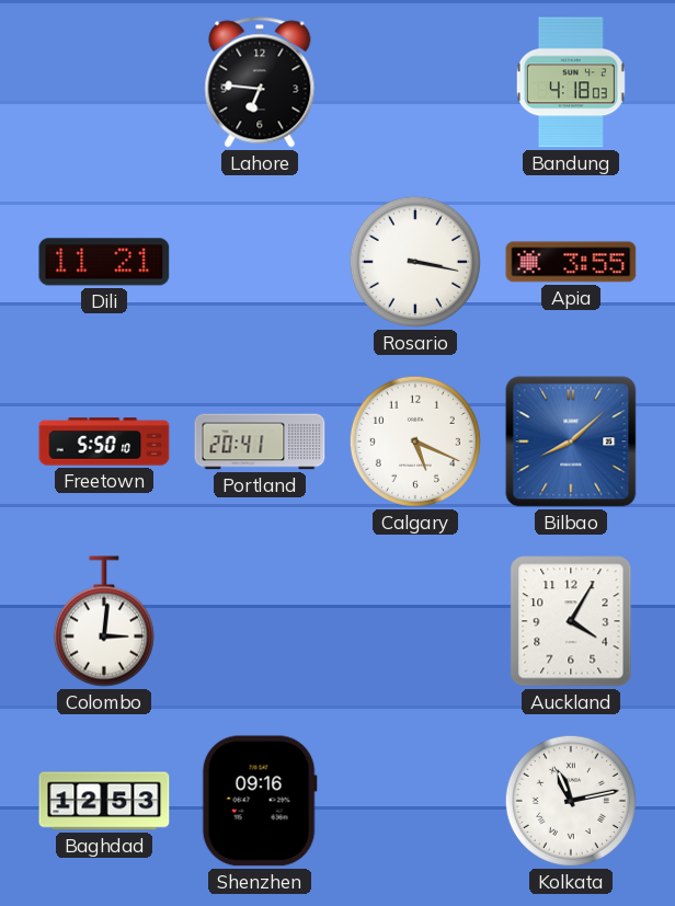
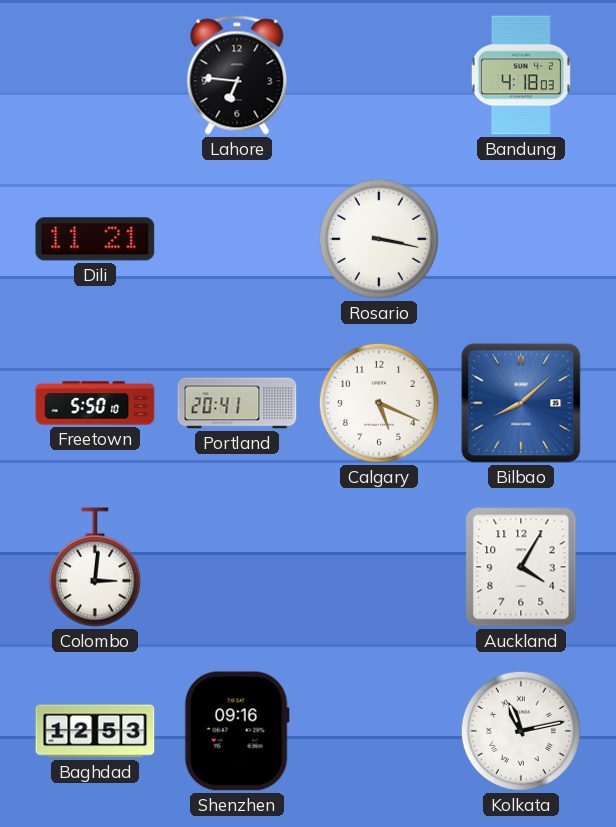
Apia: 3:55 -> none
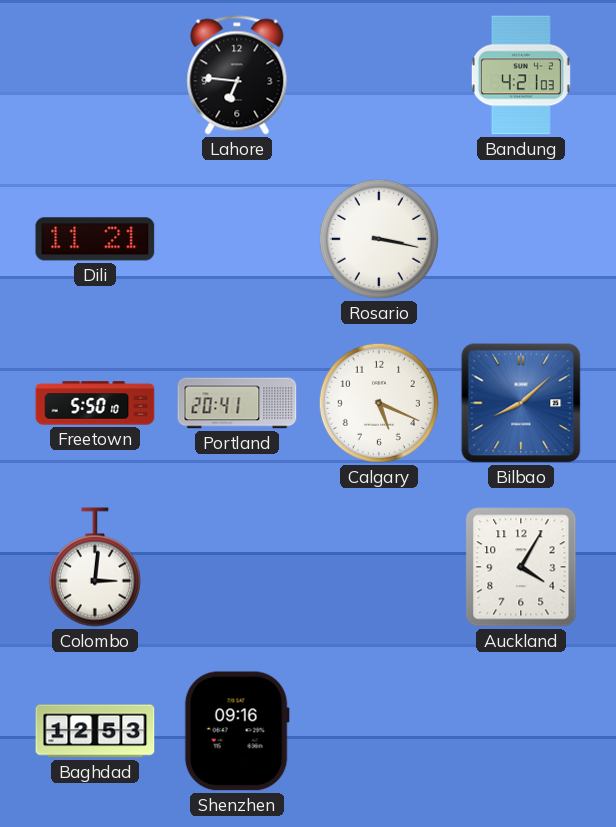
Bandung: 4:18 -> 4:21
Kolkata: 11:13 -> none
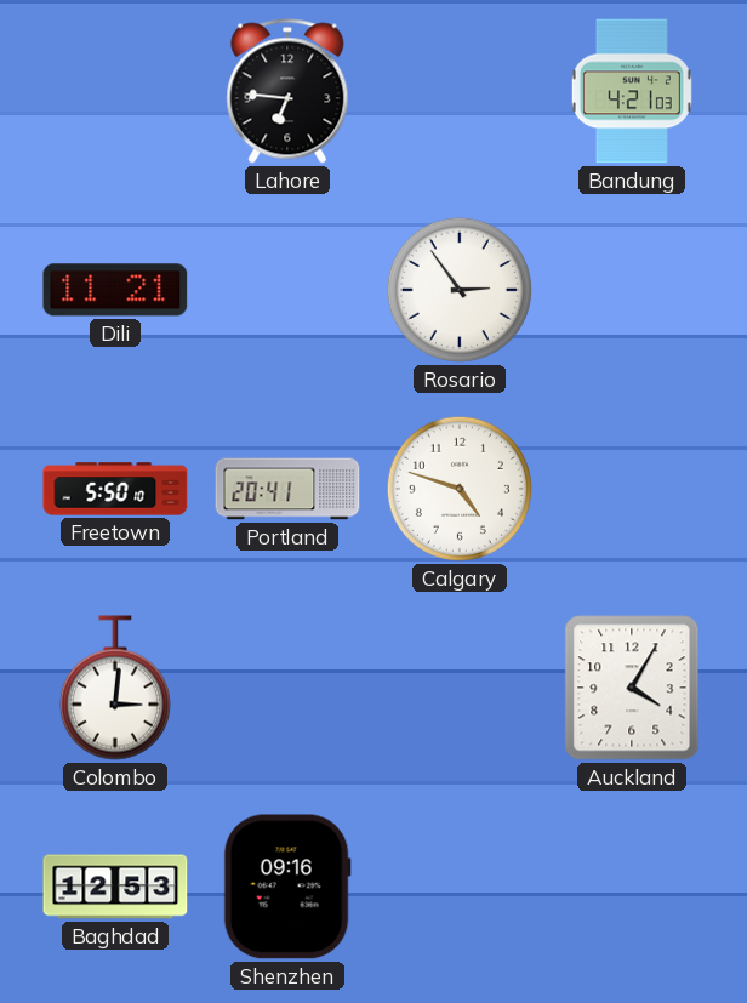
Rosario: 3:17 -> 2:54
Calgary: 5:19 -> 4:48
Bilbao: 8:08 -> none
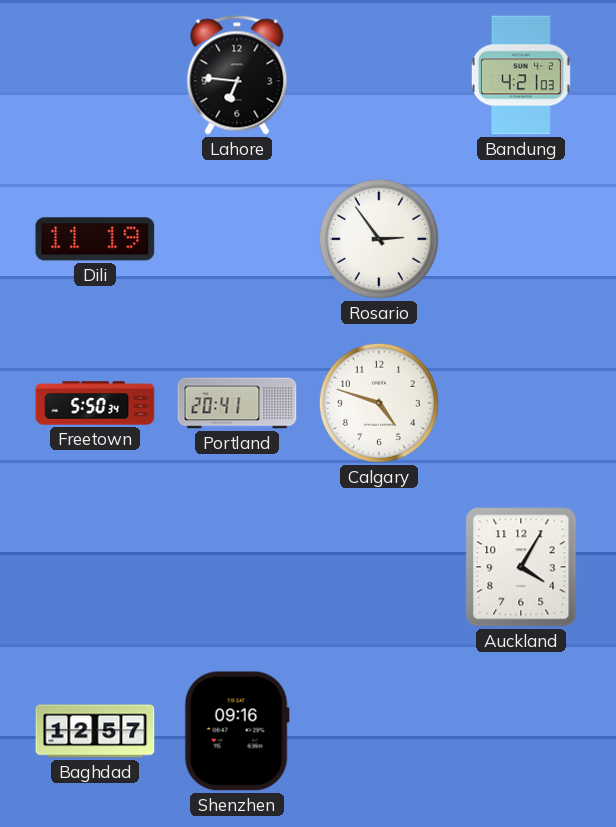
Dili: 11:21 -> 11:19
Freetown: 5:50:10 -> 5:50:34
Colombo: 3:01 -> none
Baghdad: 12:53 -> 12:57
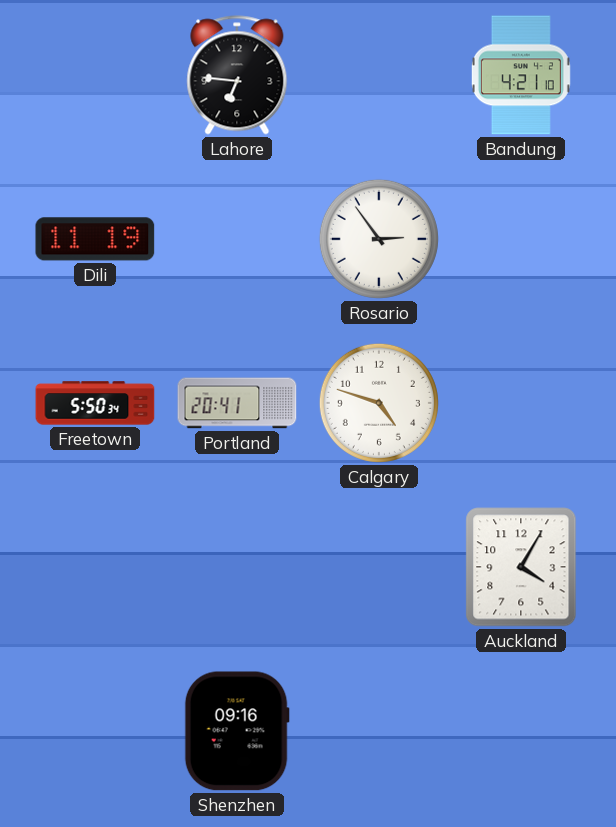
Bandung: 4:21:03 -> 4:21:10
Baghdad: 12:57 -> none
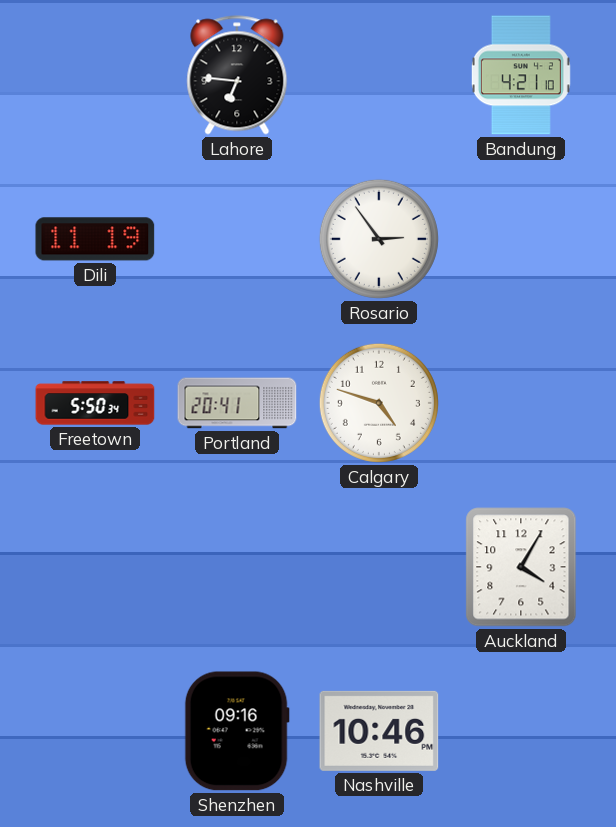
Nashville: none -> 10:46
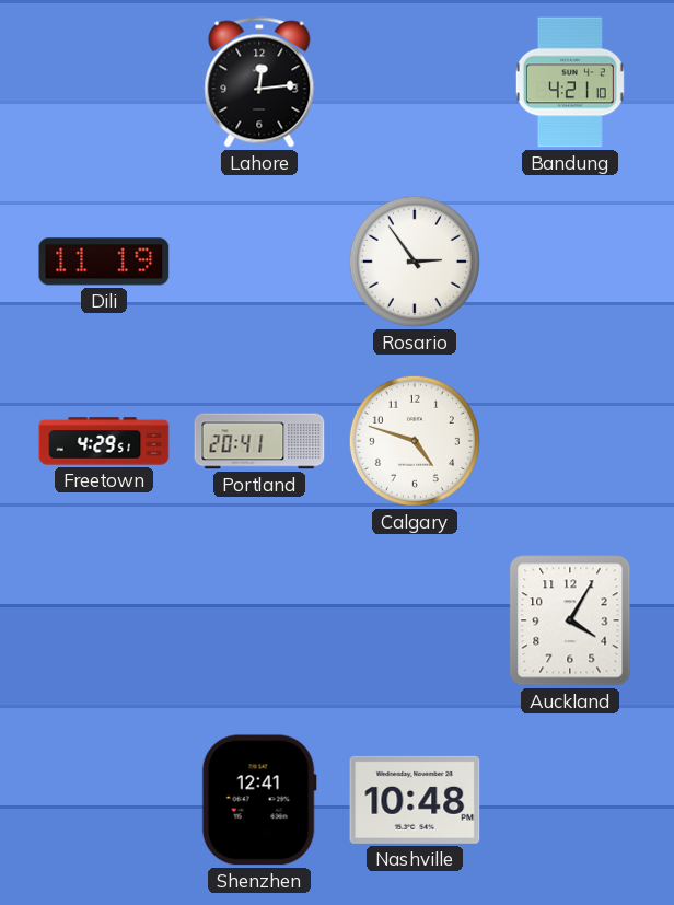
Lahore: 6:46 -> 12:14
Freetown: 5:50 -> 4:29
Shenzhen: 09:16 -> 12:41
Nashville: 10:46 -> 10:48
